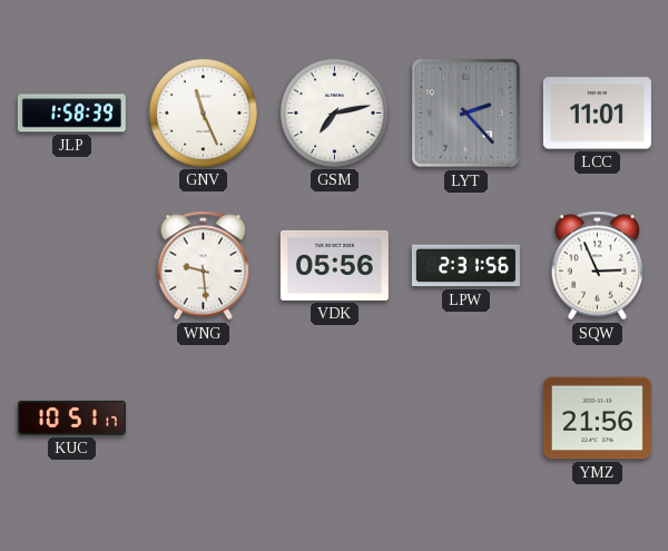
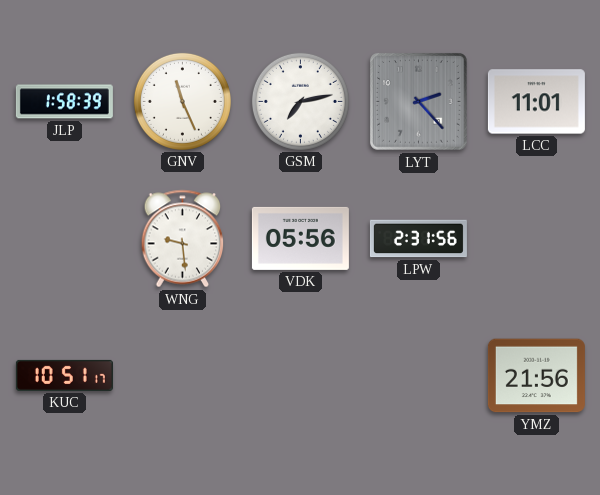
SQW: 2:56 -> none
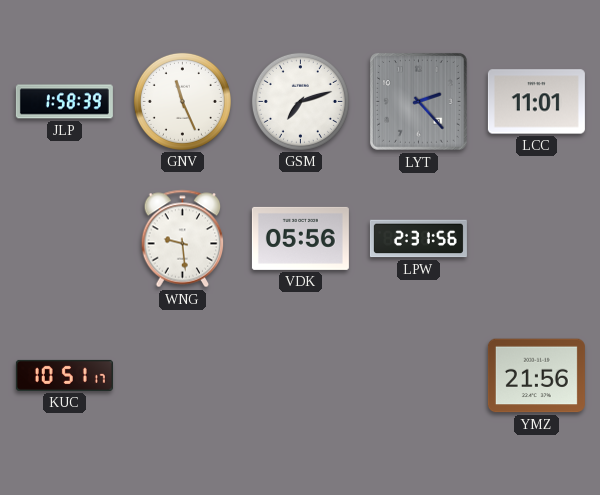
GSM: 7:13 -> 7:12
